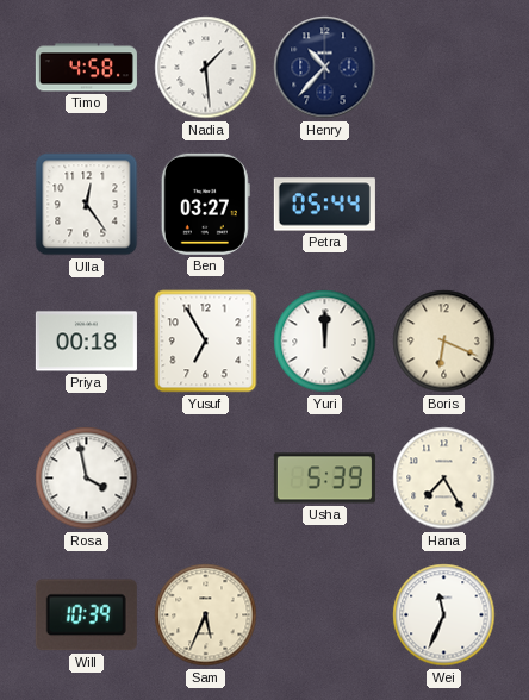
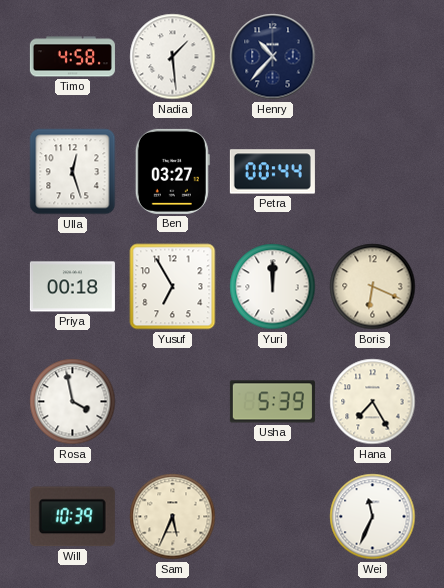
Ulla: 12:24 -> 12:27
Petra: 05:44 -> 00:44
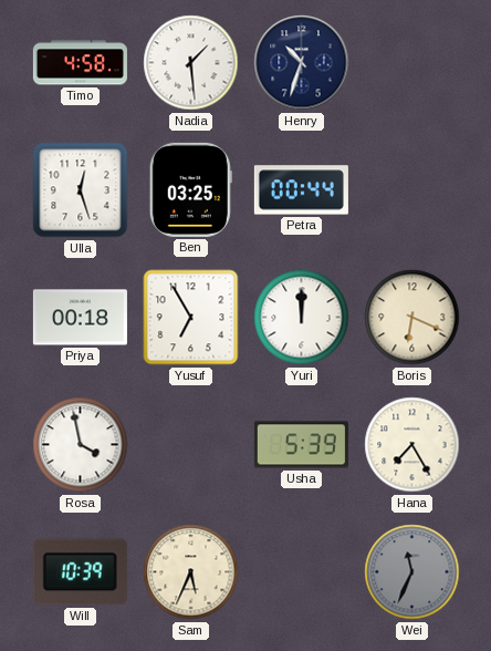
Henry: 10:37 -> 10:33
Ben: 03:27 -> 03:25
Wei dial: white -> grey
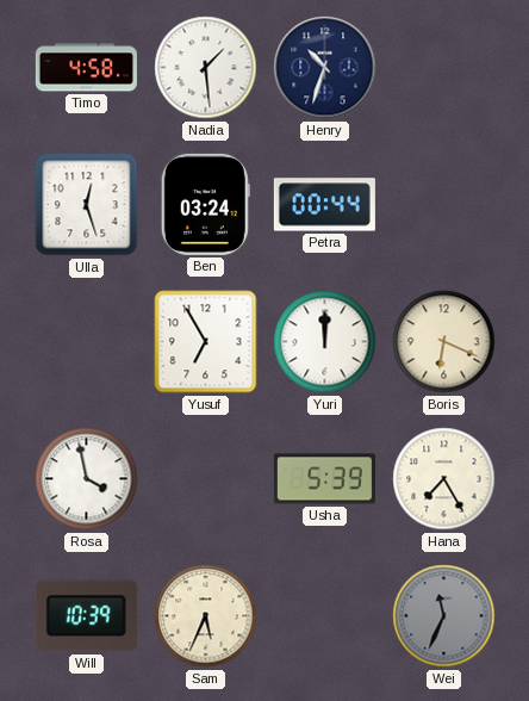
Ben: 03:25 -> 03:24
Priya: 00:18 -> none
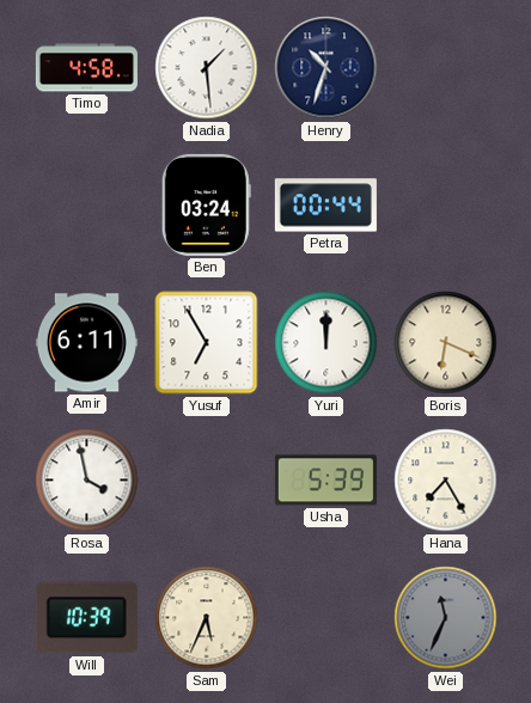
Ulla: 12:27 -> none
Amir: none -> 6:11
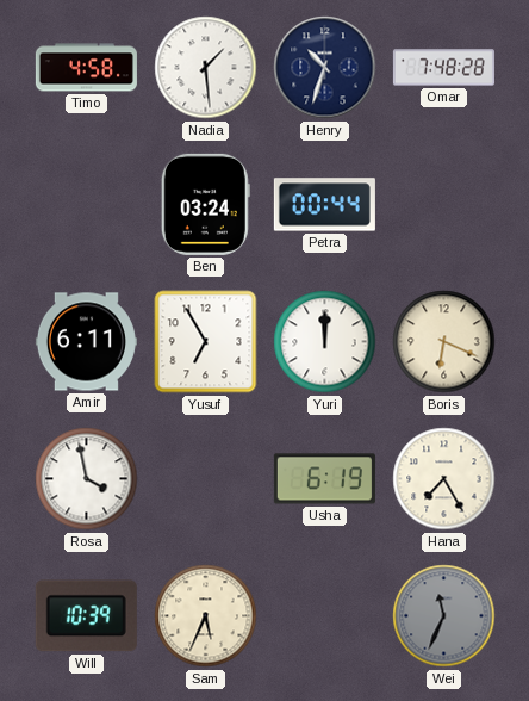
Omar: none -> 7:48
Usha: 5:39 -> 6:19
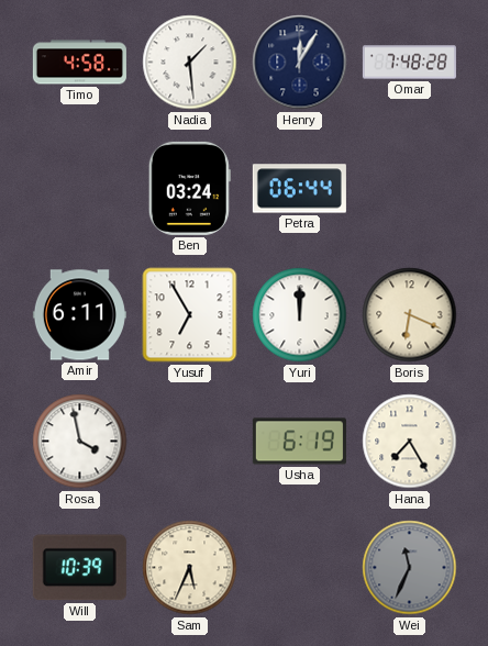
Henry: 10:33 -> 12:05
Petra: 00:44 -> 06:44
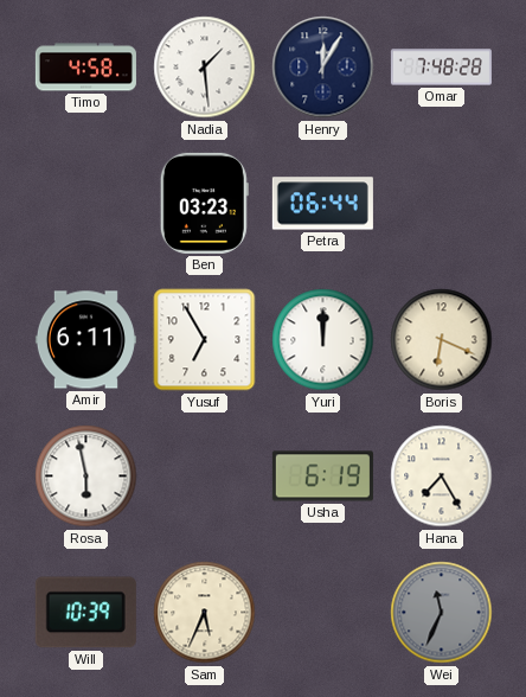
Ben: 03:24 -> 03:23
Rosa: 3:58 -> 5:58
